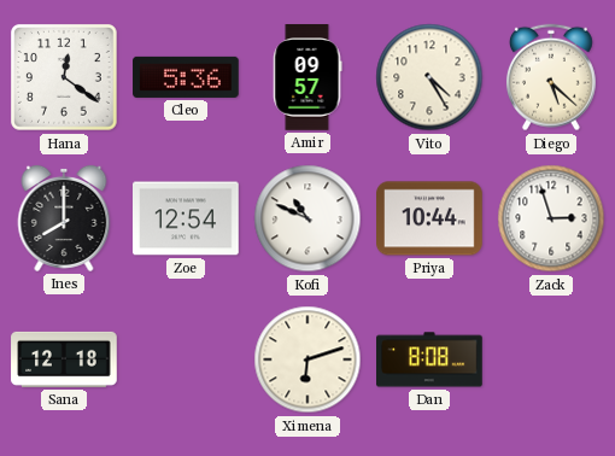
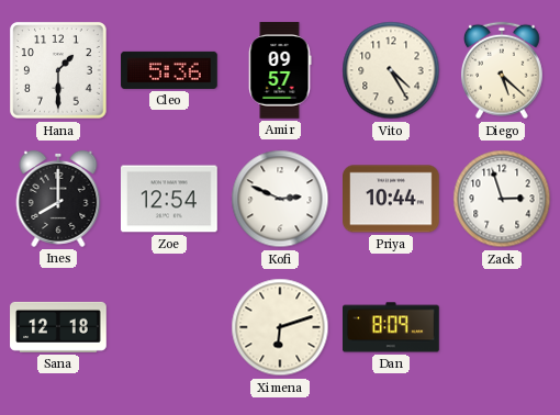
Hana: 12:21 -> 1:30
Kofi: 10:49 -> 2:49
Dan: 8:08 -> 8:09
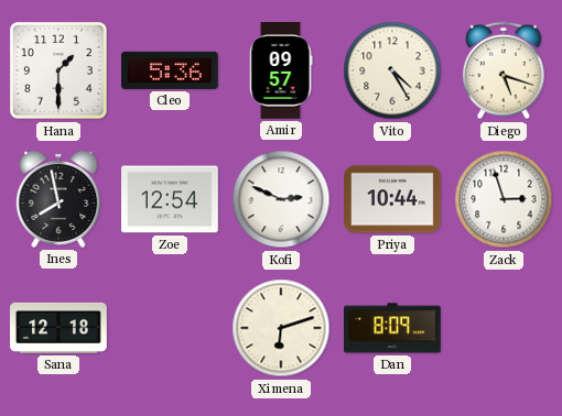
Diego: 5:22 -> 5:18
Ines: 8:00 -> 7:58
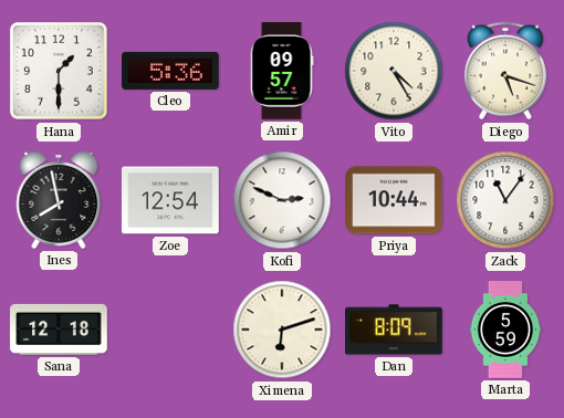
Zack: 2:57 -> 11:06
Marta: none -> 5:59
